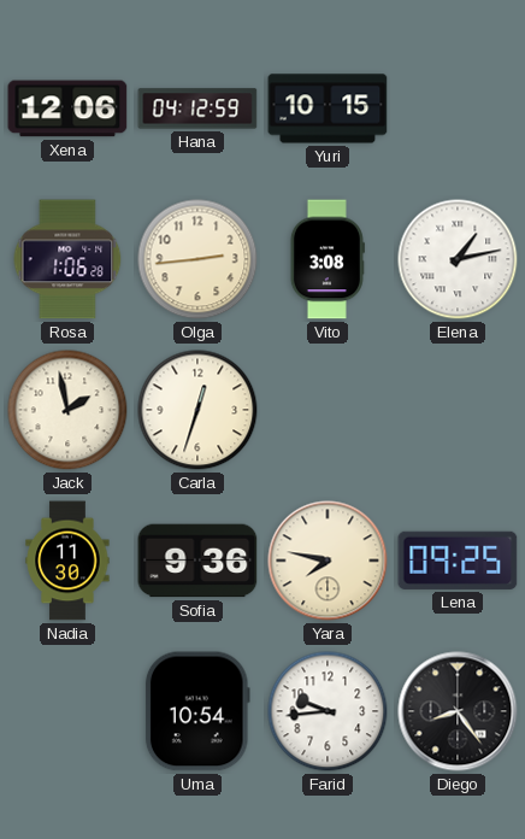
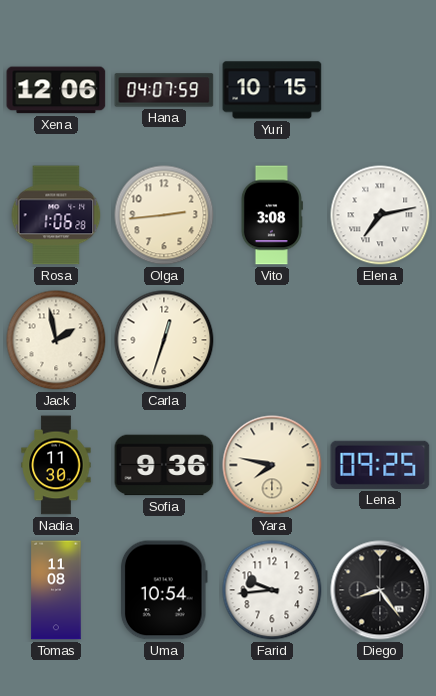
Hana: 04:12 -> 04:07
Elena: 1:13 -> 7:13
Tomas: none -> 11:08
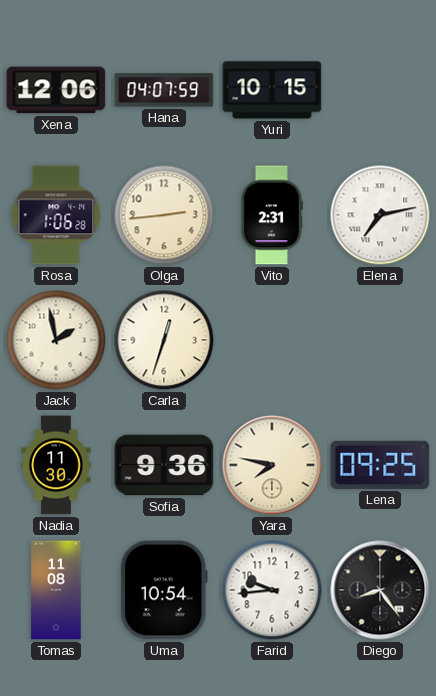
Vito: 3:08 -> 2:31
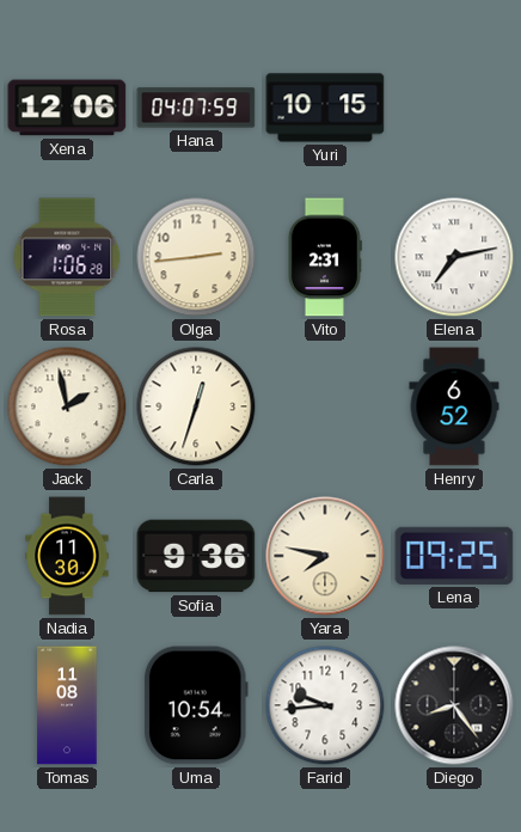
Henry: none -> 6:52
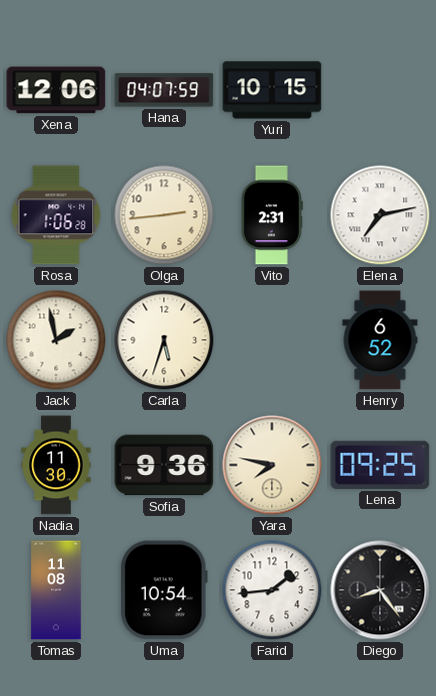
Carla: 12:33 -> 5:33
Farid: 9:44 -> 1:44
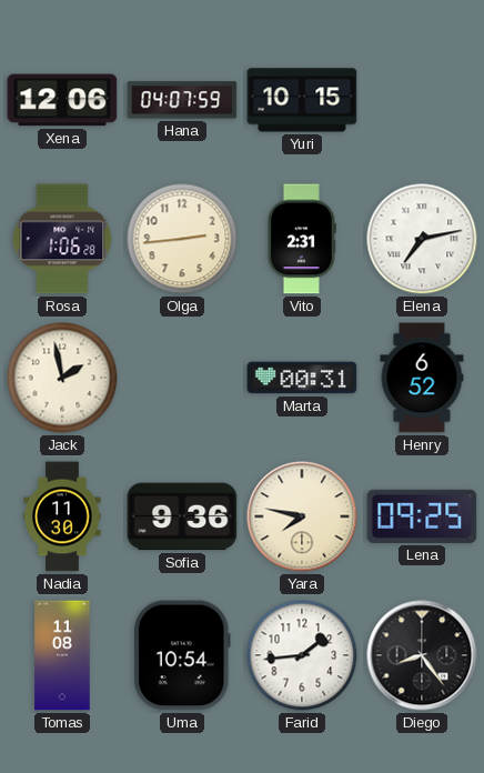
Carla: 5:33 -> none
Marta: none -> 00:31
